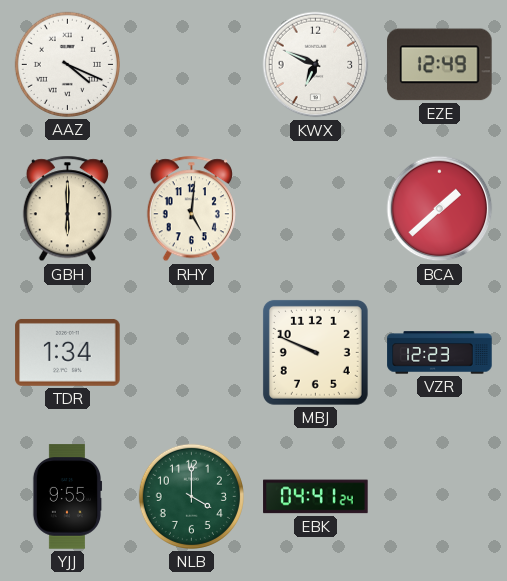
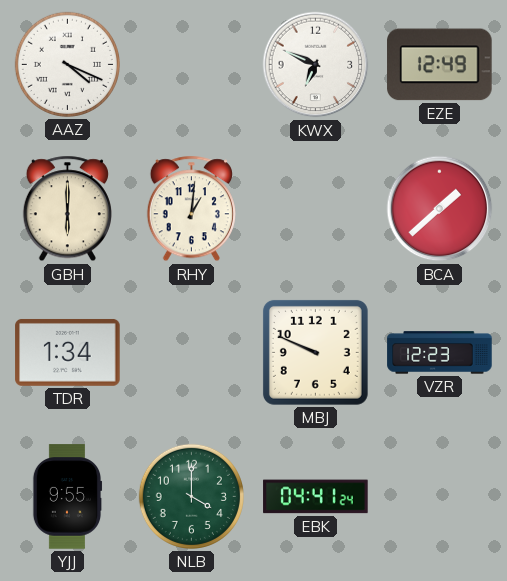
RHY: 5:01 -> 1:01
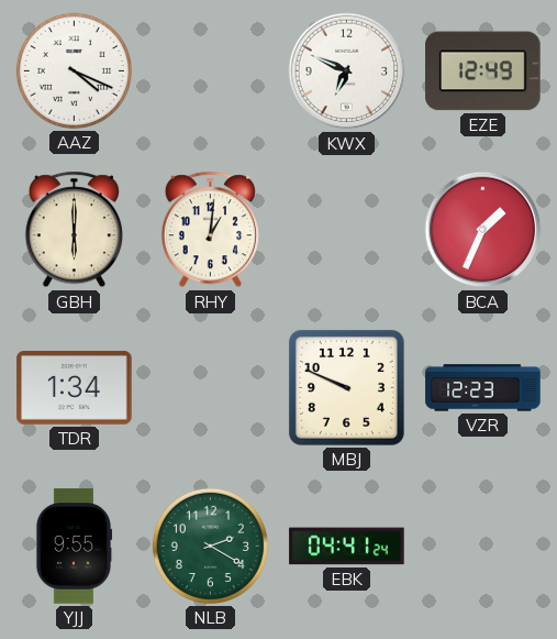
BCA: 1:38 -> 1:34
NLB: 4:00 -> 2:20
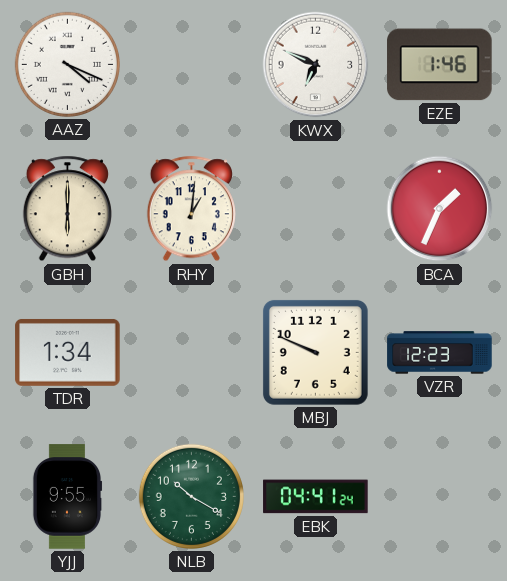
EZE: 12:49 -> 1:46
NLB: 2:20 -> 10:20
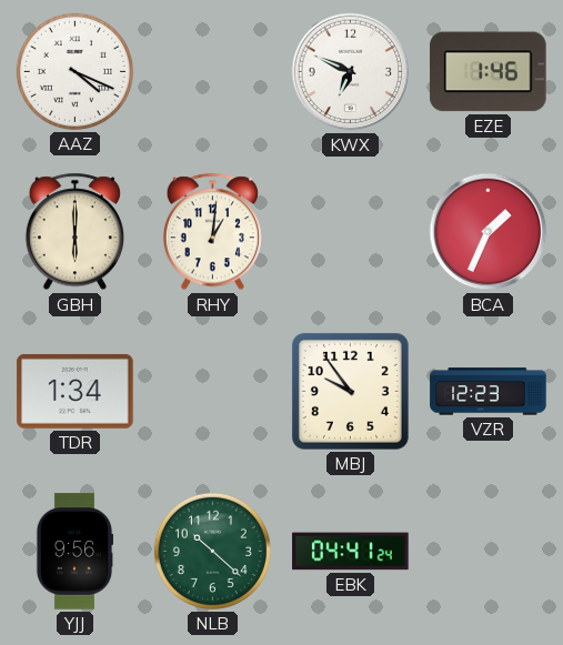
MBJ: 9:49 -> 9:54
YJJ: 9:55 -> 9:56
NLB: 10:20 -> 10:22
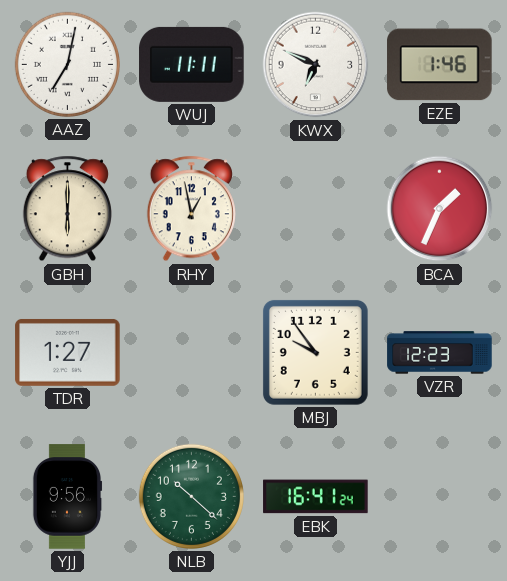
AAZ: 4:19 -> 7:02
WUJ: none -> 11:11
RHY: 1:01 -> 12:58
TDR: 1:34 -> 1:27
EBK: 04:41 -> 16:41
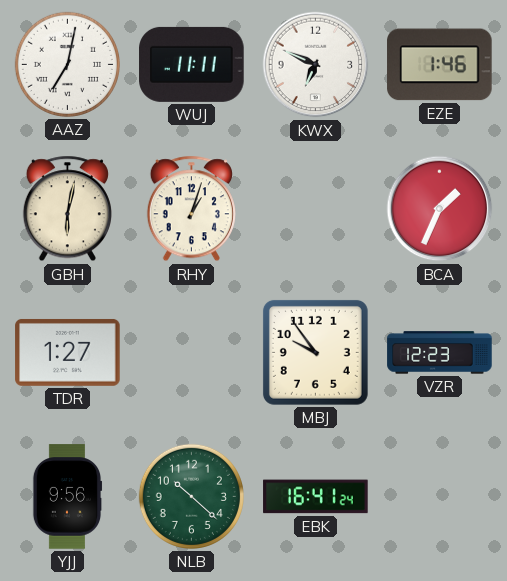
GBH: 6:00 -> 6:02
RHY: 12:58 -> 1:03
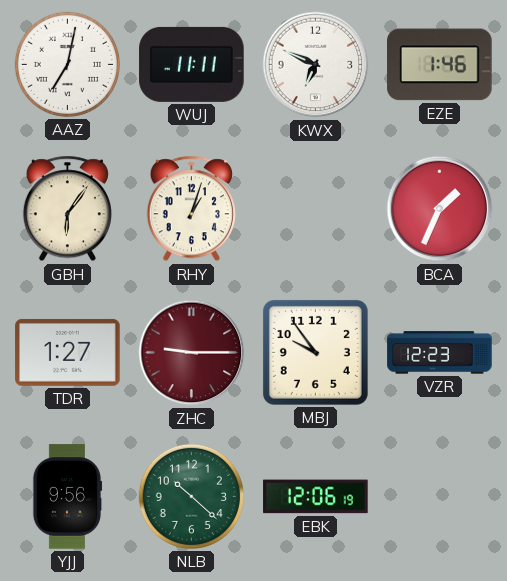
GBH: 6:02 -> 6:06
ZHC: none -> 9:15
EBK: 16:41 -> 12:06
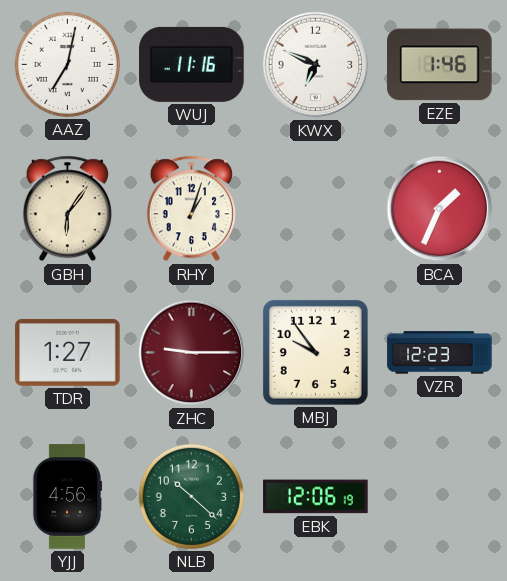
WUJ: 11:11 -> 11:16
YJJ: 9:56 -> 4:56
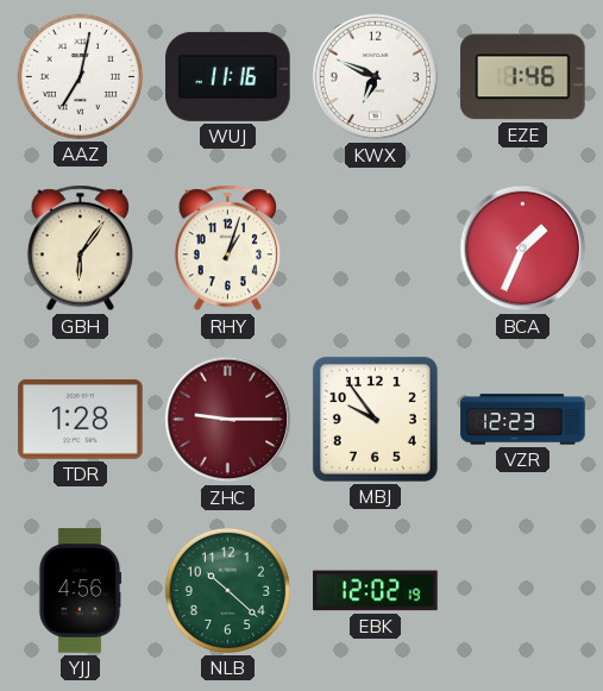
TDR: 1:27 -> 1:28
EBK: 12:06 -> 12:02
